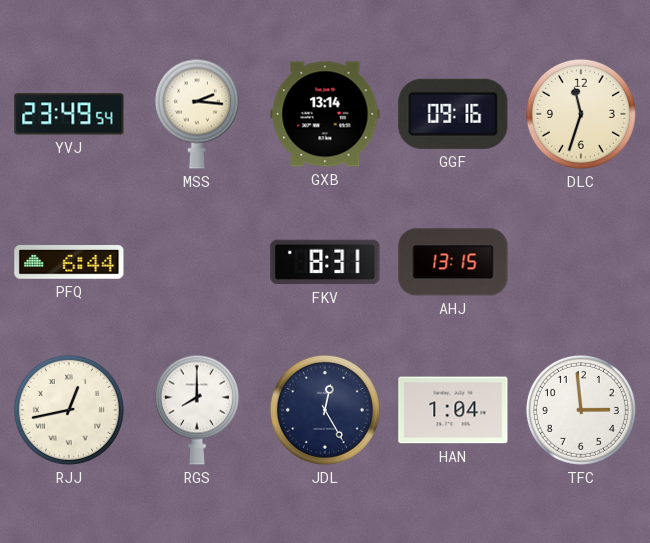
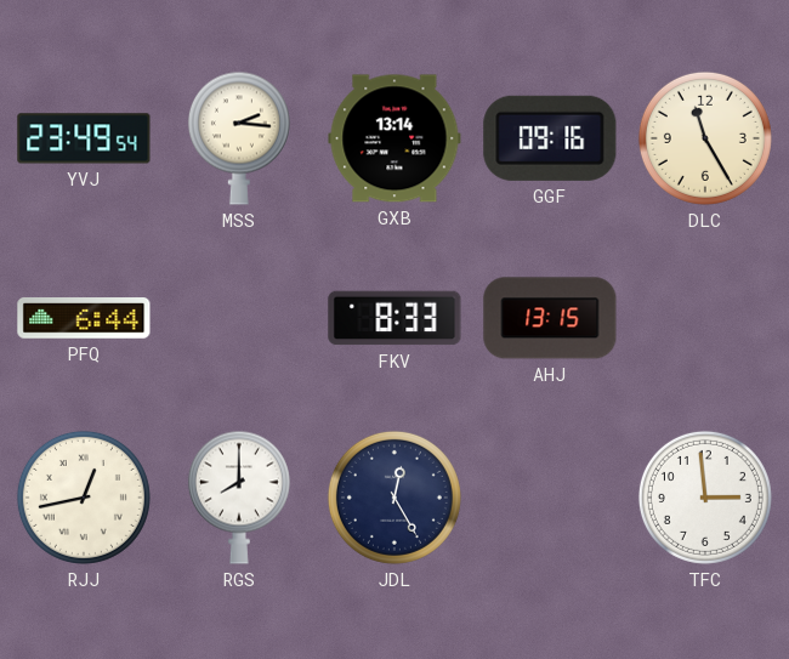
DLC: 11:33 -> 11:25
FKV: 8:31 -> 8:33
HAN: 1:04 -> none
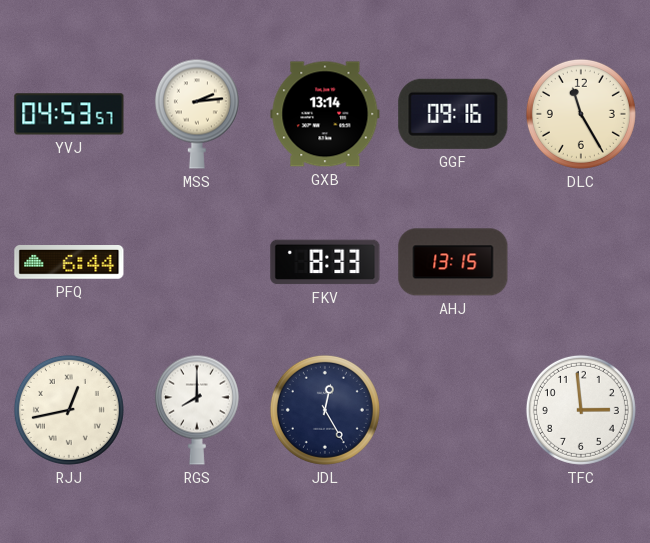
YVJ: 23:49 -> 04:53
MSS: 2:16 -> 2:14
